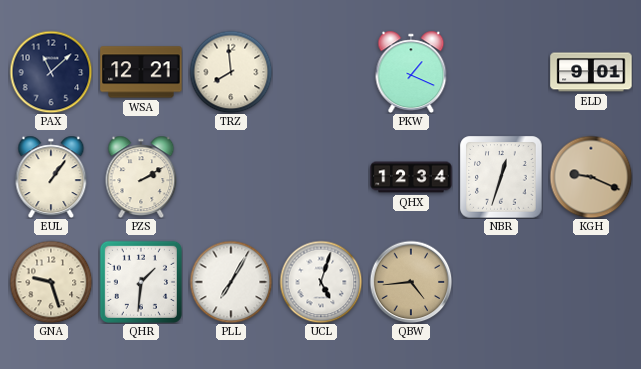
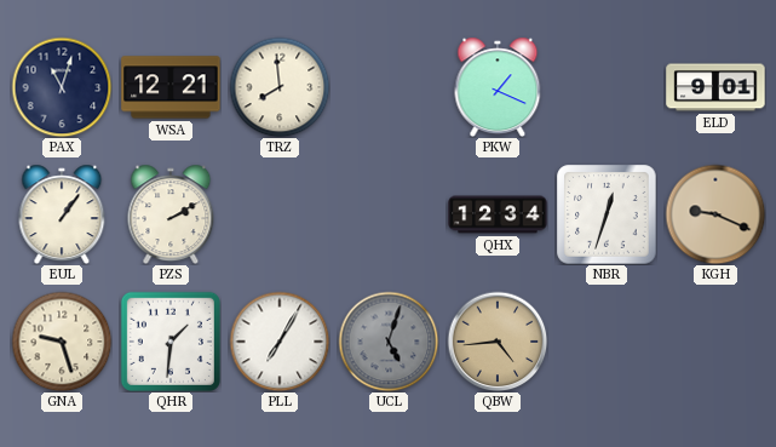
PAX: 11:08 -> 11:03
UCL dial: white -> grey
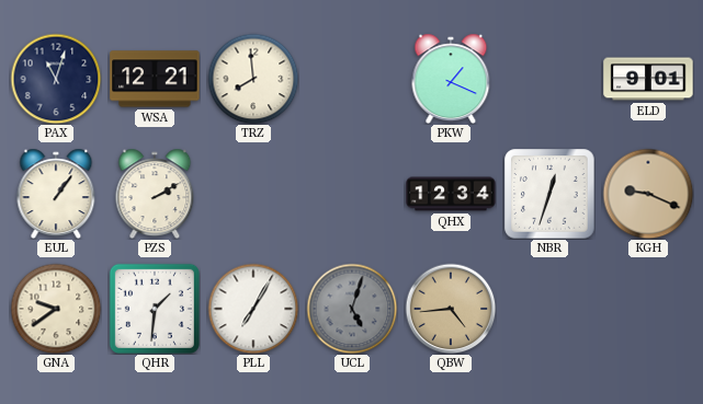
GNA: 9:27 -> 9:39
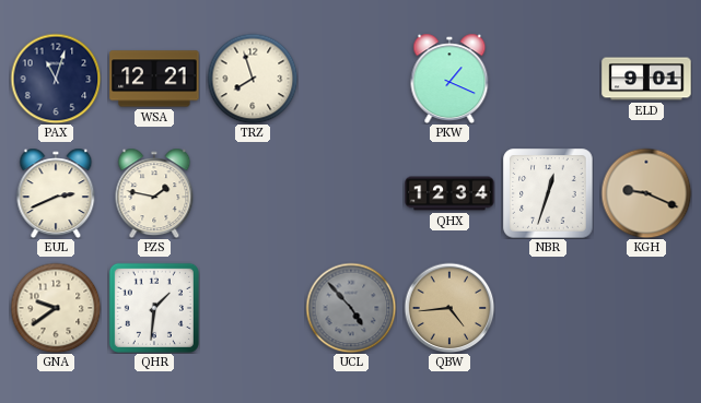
TRZ: 7:59 -> 7:57
EUL: 1:06 -> 2:41
PZS: 2:10 -> 1:47
PLL: 7:05 -> none
UCL: 5:03 -> 4:53
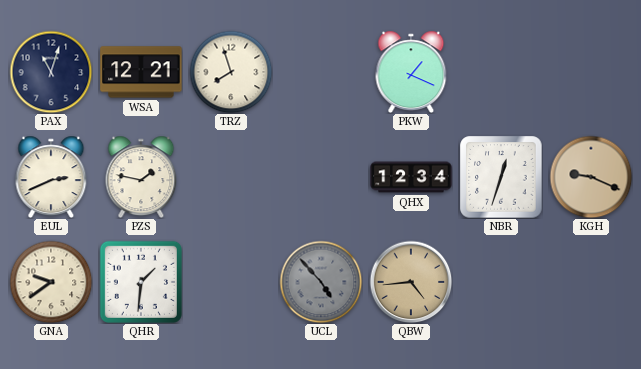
ELD: 9:01 -> none
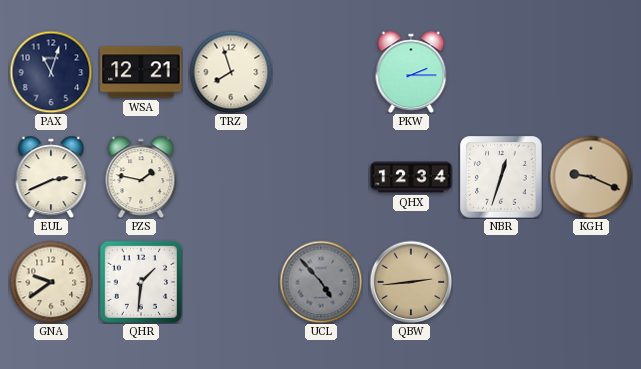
PKW: 1:19 -> 2:15
QBW: 4:44 -> 2:44
